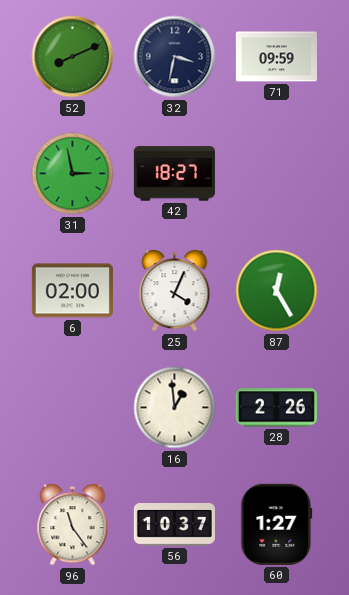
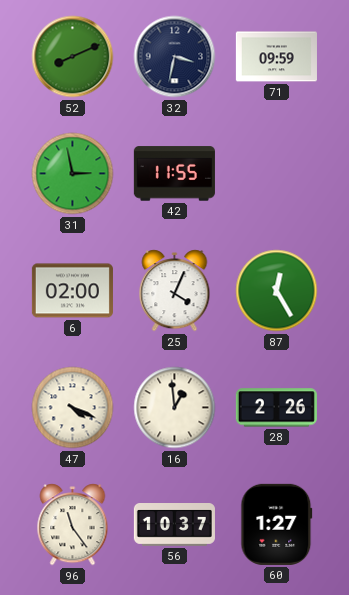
42: 18:27 -> 11:55
47: none -> 4:19
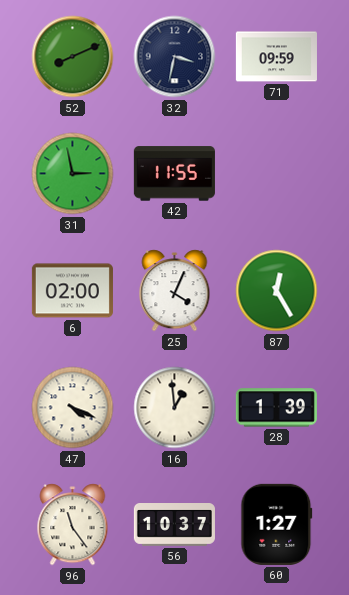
28: 2:26 -> 1:39
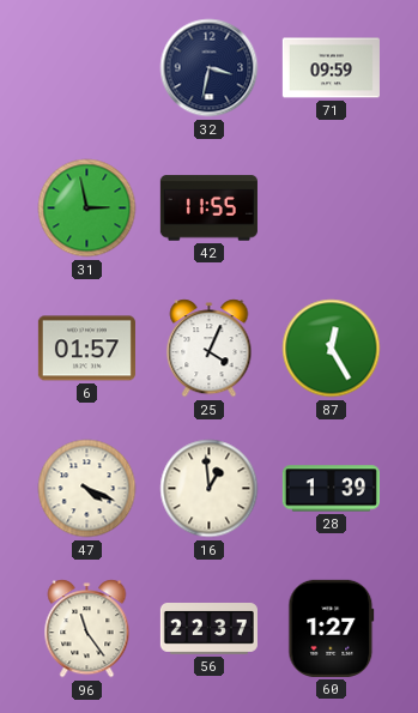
52: 8:11 -> none
6: 02:00 -> 01:57
56: 10:37 -> 22:37
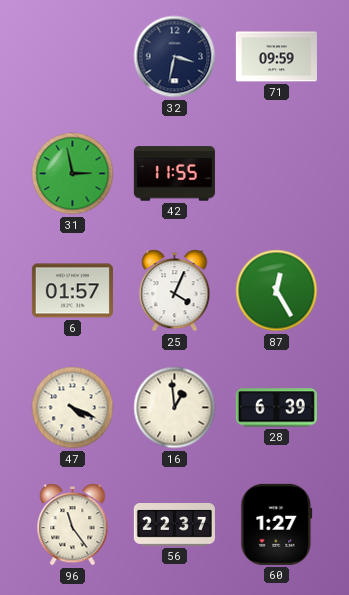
28: 1:39 -> 6:39
